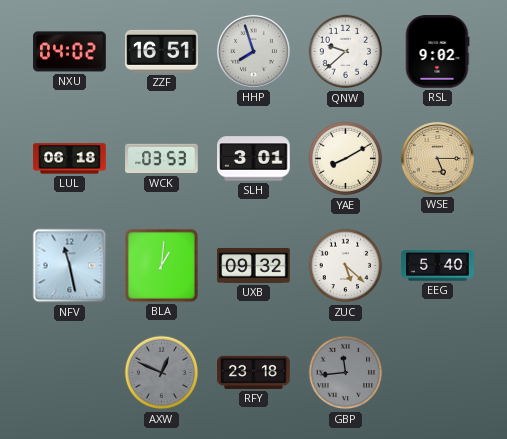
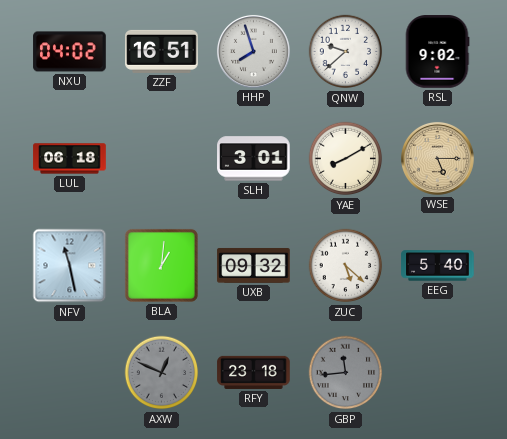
WCK: 03:53 -> none
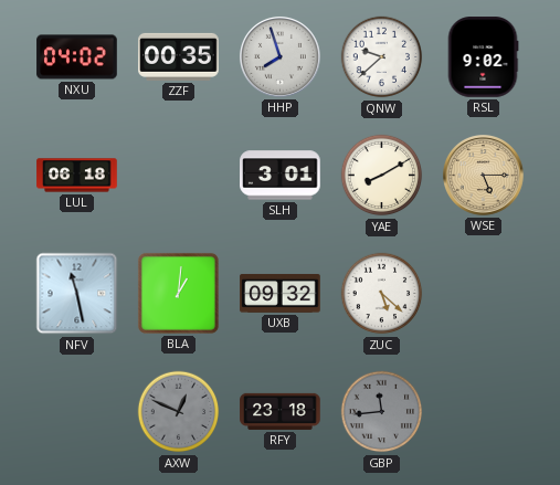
ZZF: 16:51 -> 00:35
EEG: 5:40 -> none
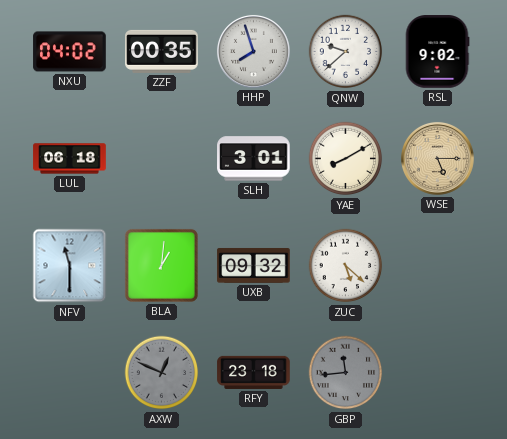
NFV: 11:28 -> 11:30
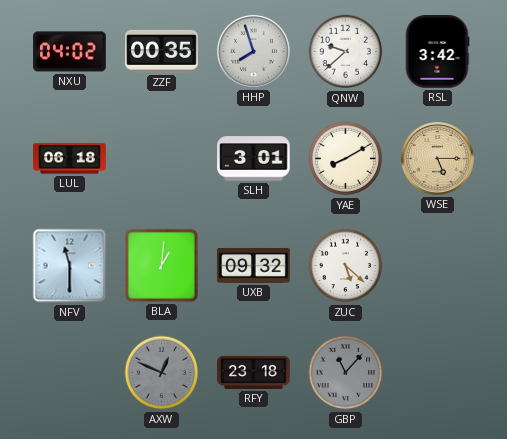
RSL: 9:02 -> 3:42
GBP: 11:44 -> 11:07
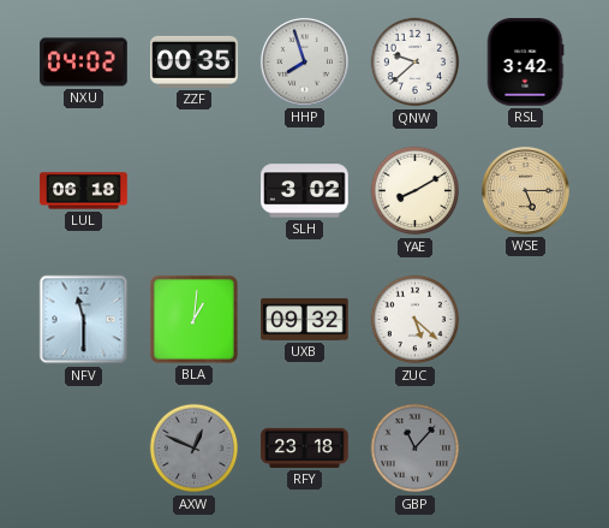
SLH: 3:01 -> 3:02
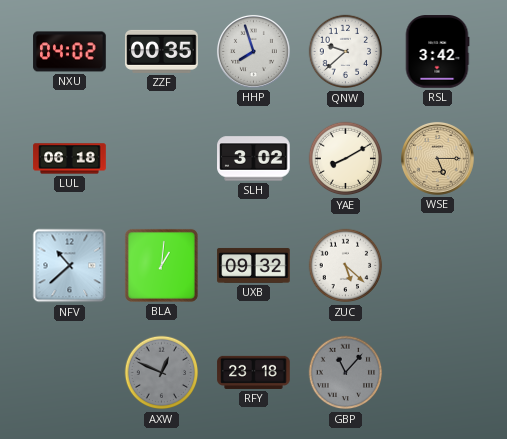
NFV: 11:30 -> 10:38
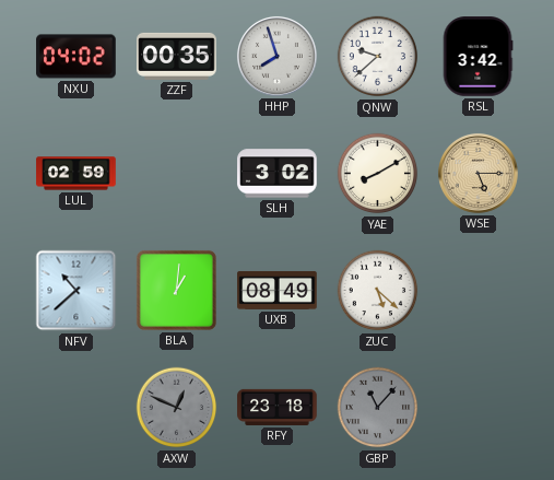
LUL: 06:18 -> 02:59
UXB: 09:32 -> 08:49
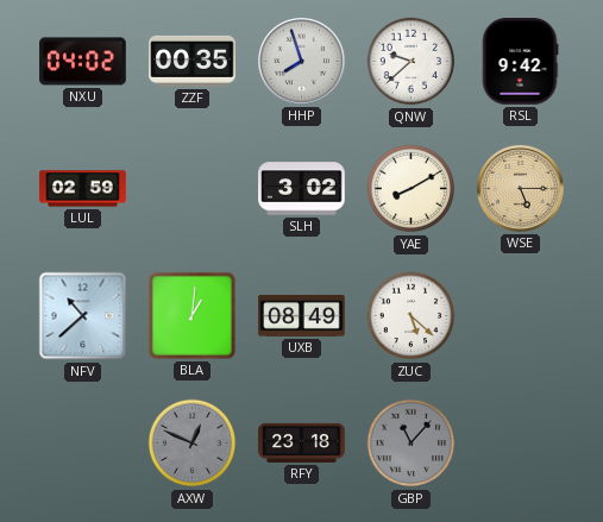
RSL: 3:42 -> 9:42
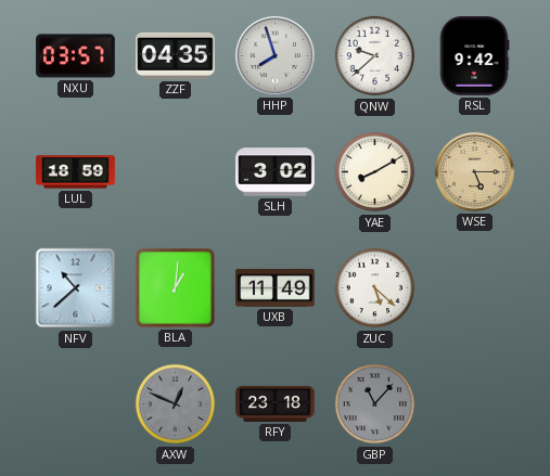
NXU: 04:02 -> 03:57
ZZF: 00:35 -> 04:35
LUL: 02:59 -> 18:59
UXB: 08:49 -> 11:49
